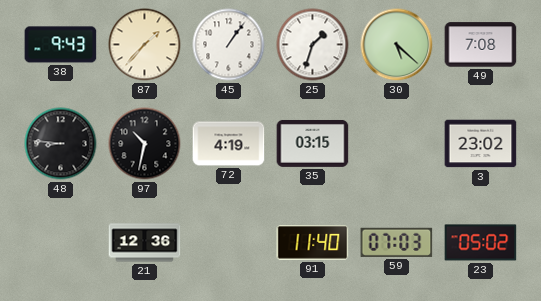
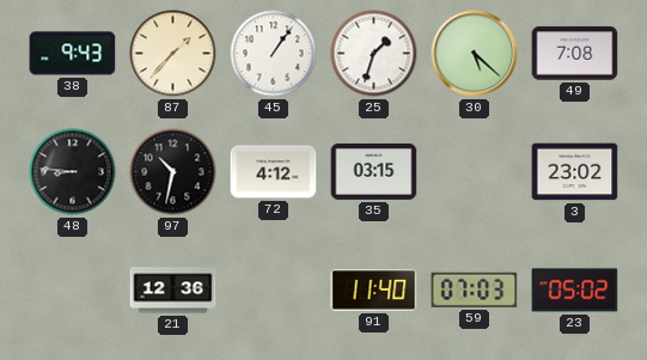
72: 4:19 -> 4:12
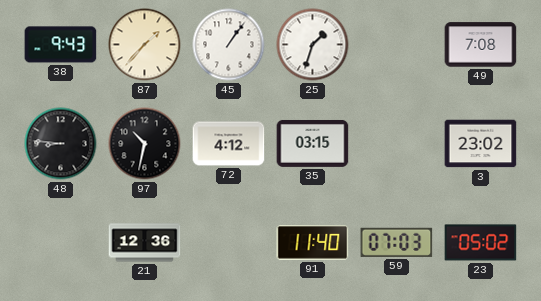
30: 5:22 -> none
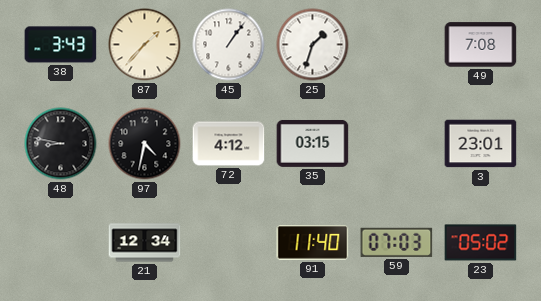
38: 9:43 -> 3:43
48: 8:46 -> 8:47
97: 10:32 -> 4:32
3: 23:02 -> 23:01
21: 12:36 -> 12:34
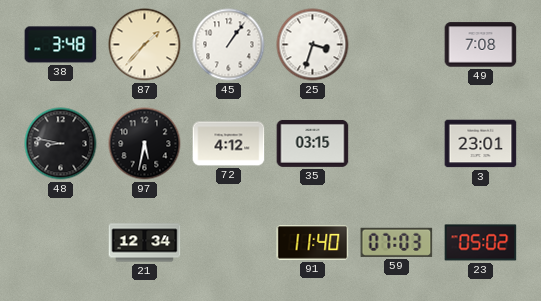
38: 3:43 -> 3:48
25: 1:33 -> 3:33
97: 4:32 -> 5:32
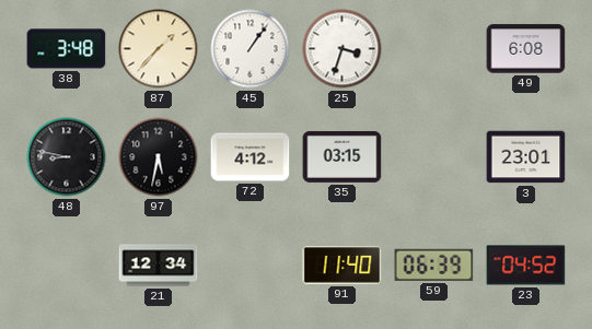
49: 7:08 -> 6:08
59: 07:03 -> 06:39
23: 05:02 -> 04:52
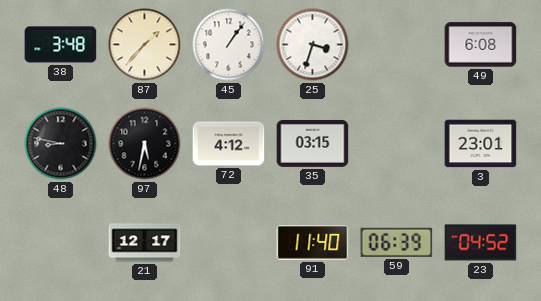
21: 12:34 -> 12:17
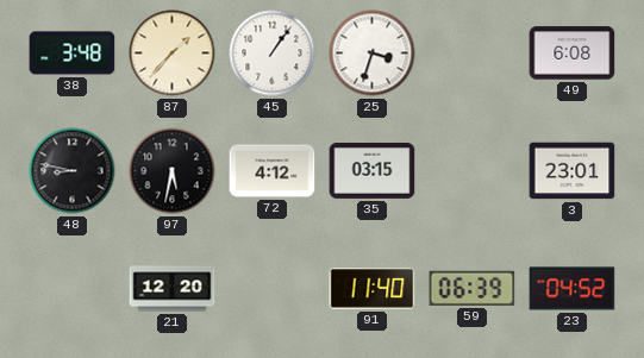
21: 12:17 -> 12:20
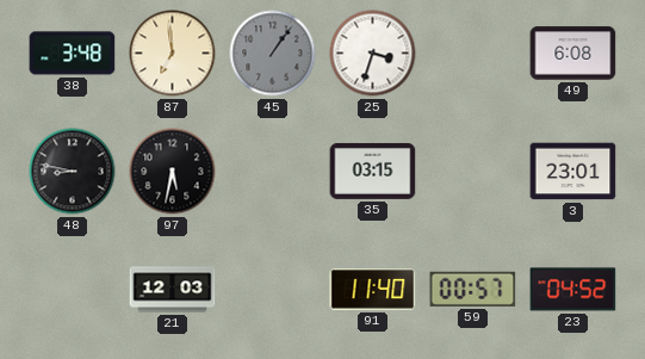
87: 1:37 -> 6:59
45 dial: white -> grey
72: 4:12 -> none
21: 12:20 -> 12:03
59: 06:39 -> 00:57
